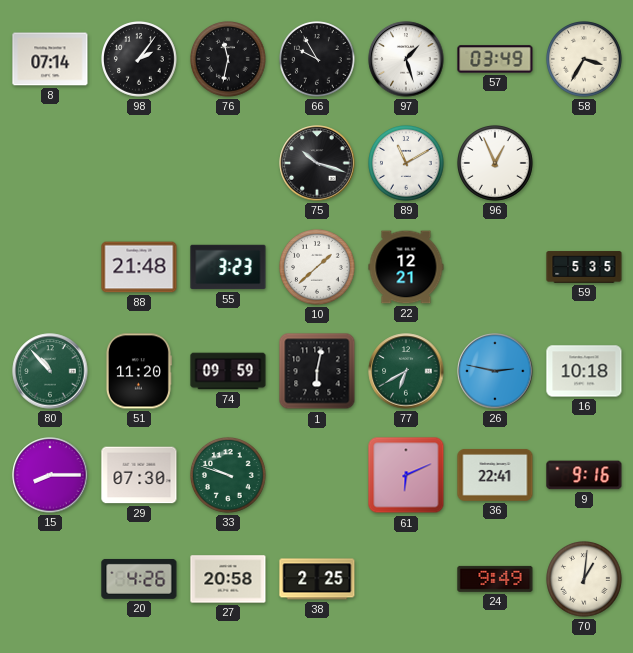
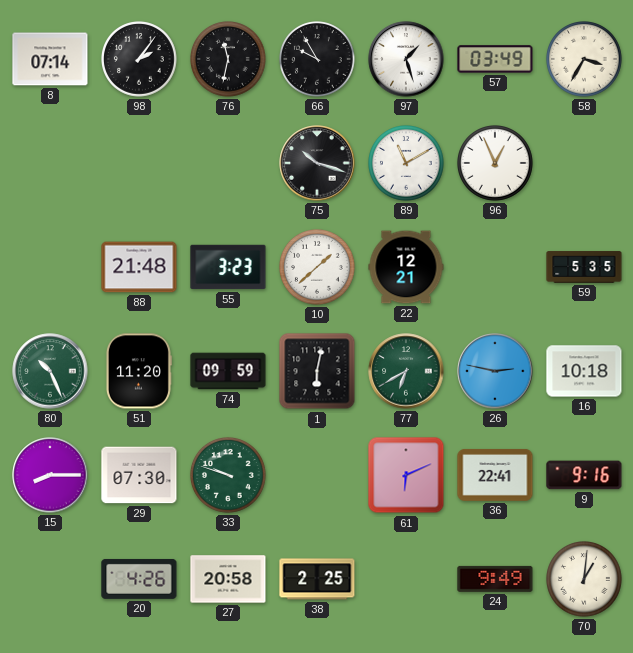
80: 10:53 -> 10:26
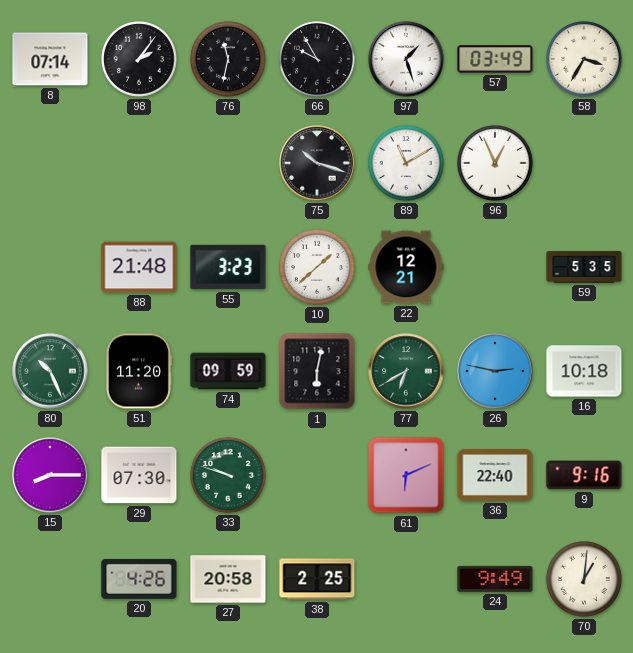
36: 22:41 -> 22:40
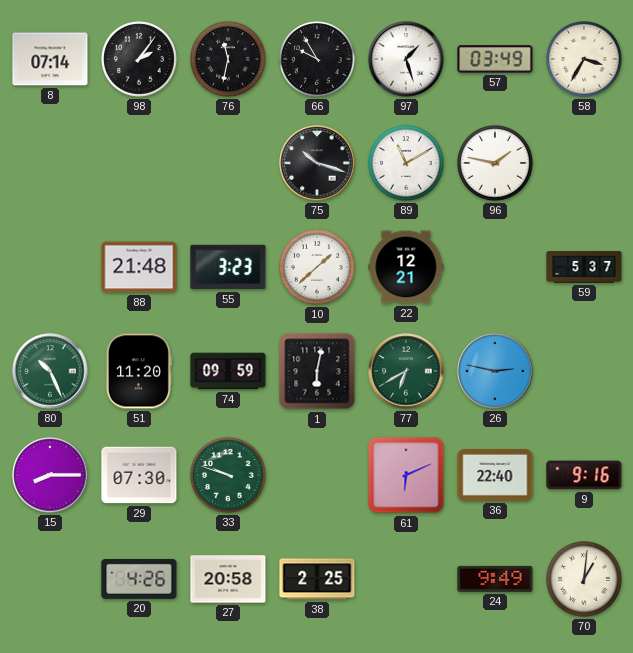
96: 12:56 -> 1:47
59: 5:35 -> 5:37
16: 10:18 -> none
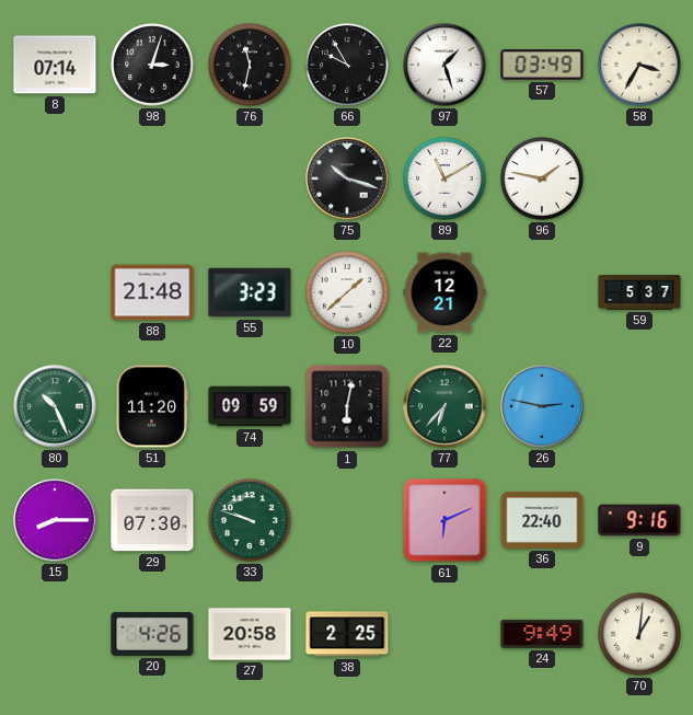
98: 2:06 -> 3:03
77: 6:40 -> 6:37
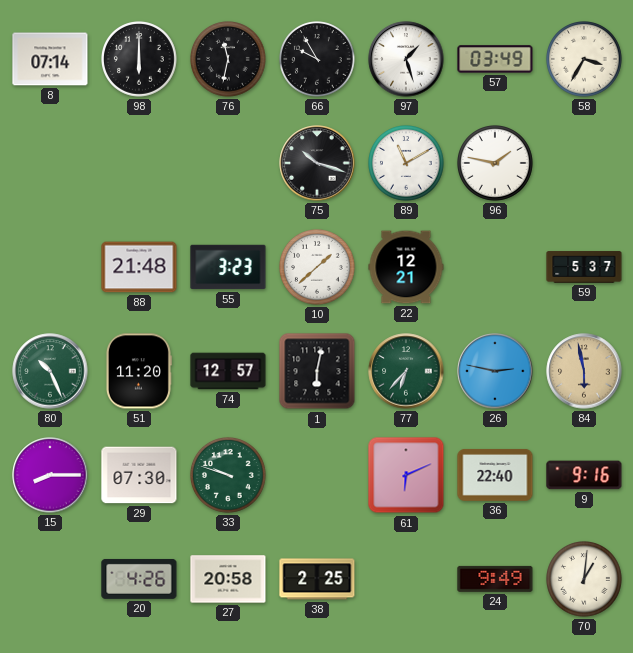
98: 3:03 -> 6:00
74: 09:59 -> 12:57
84: none -> 5:58
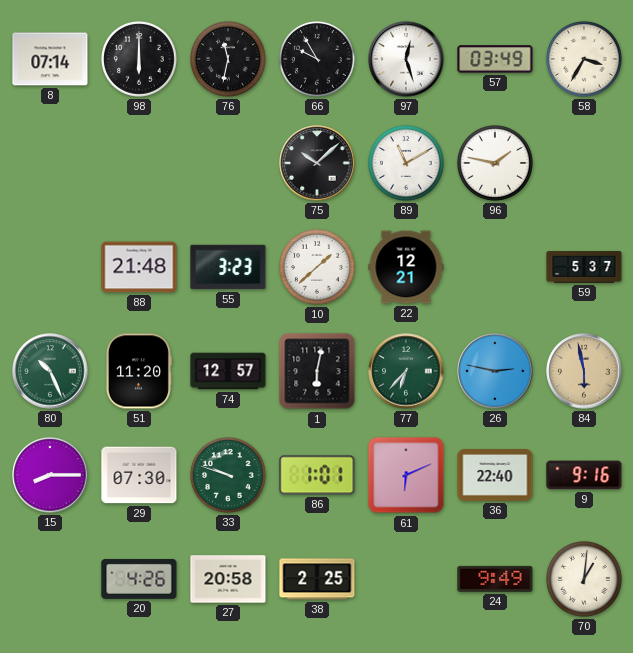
97: 1:27 -> 12:27
75: 10:18 -> 10:08
86: none -> 1:01
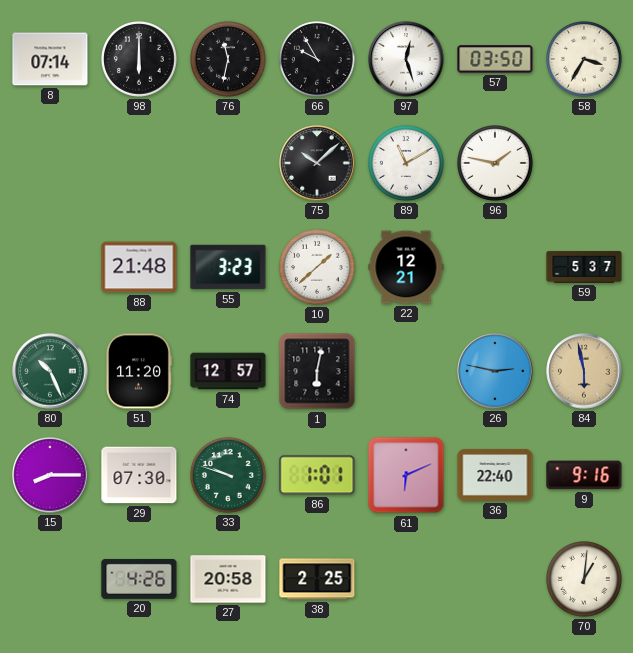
57: 03:49 -> 03:50
77: 6:37 -> none
24: 9:49 -> none
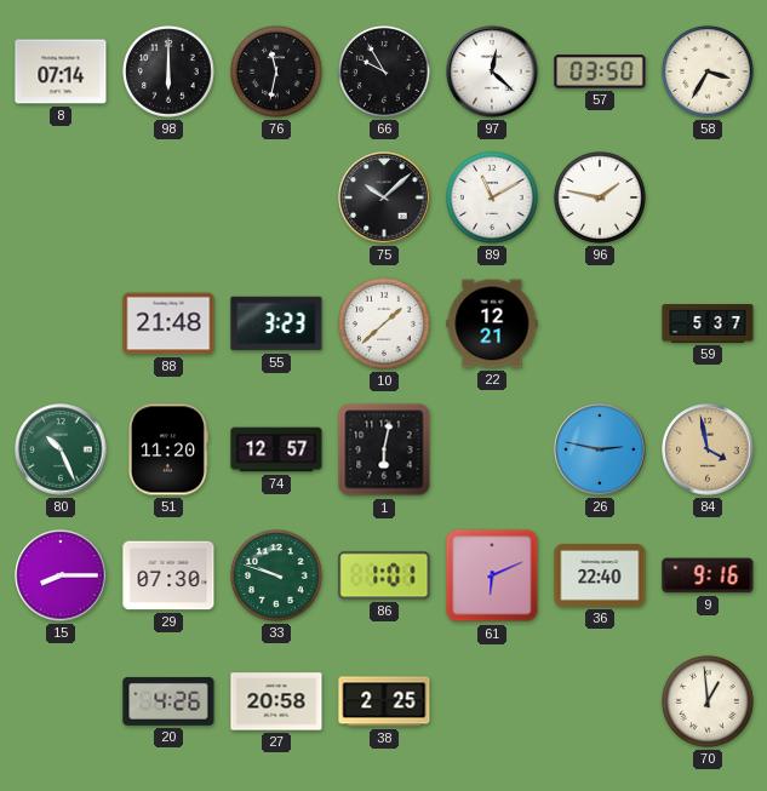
97: 12:27 -> 12:22
84: 5:58 -> 3:58
70: 1:01 -> 12:59
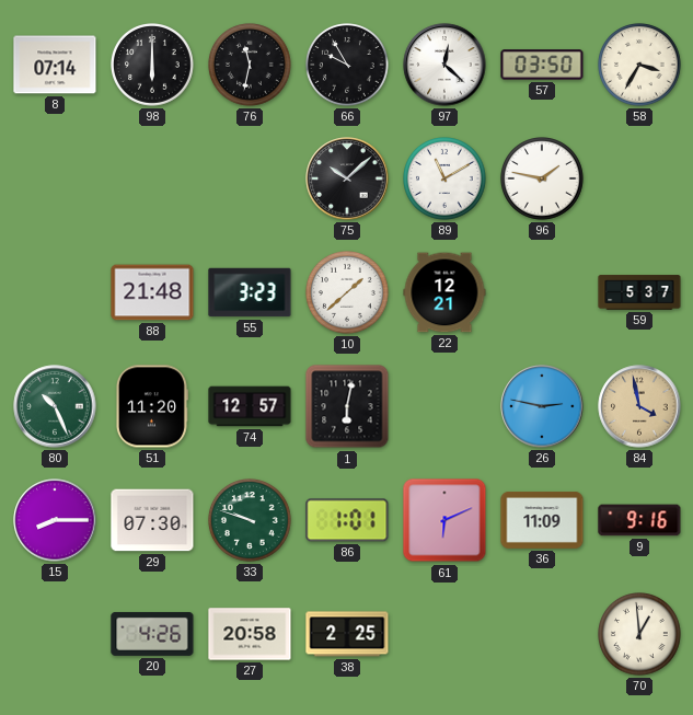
36: 22:40 -> 11:09
